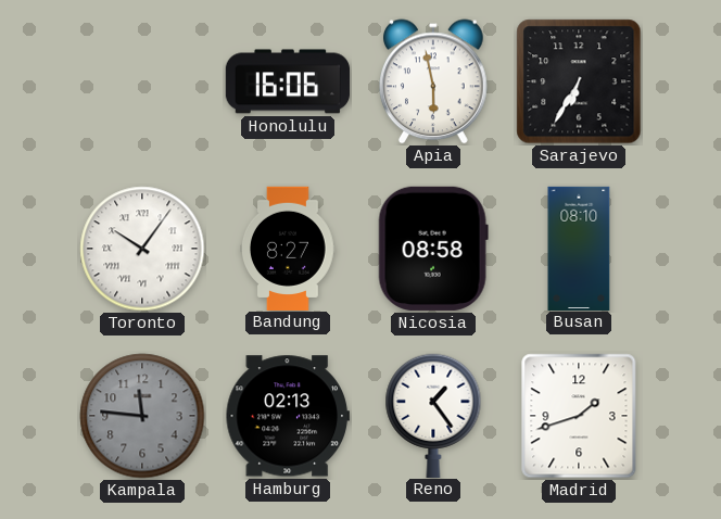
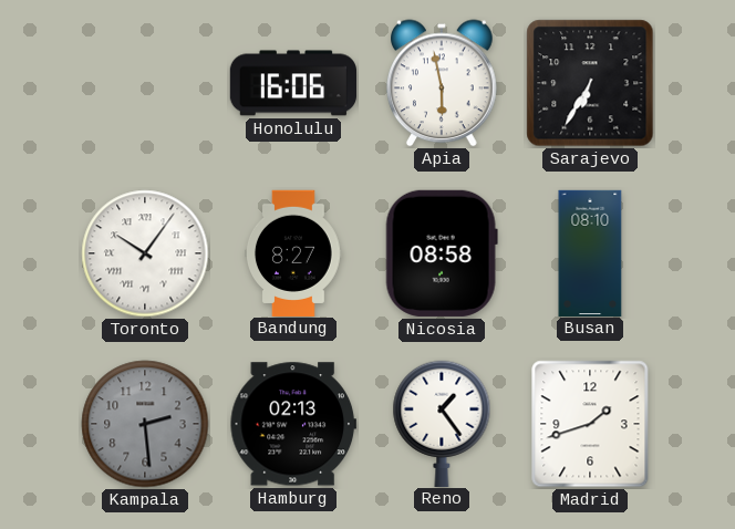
Kampala: 11:46 -> 2:29
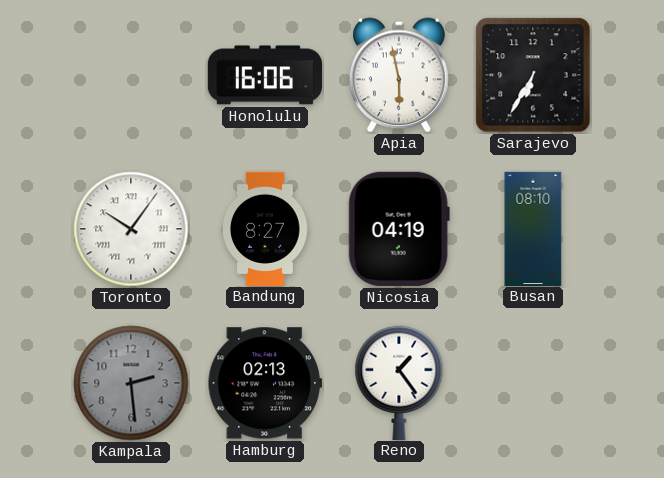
Nicosia: 08:58 -> 04:19
Madrid: 1:42 -> none
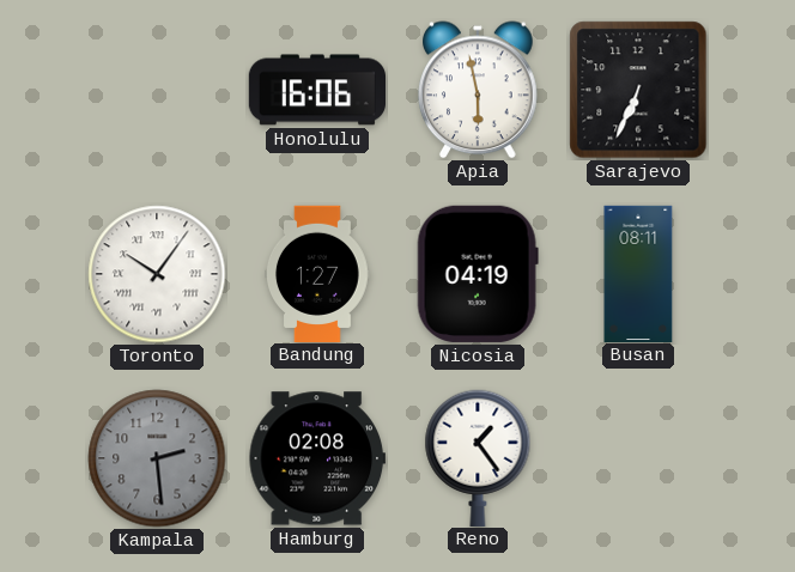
Sarajevo: 6:35 -> 6:34
Bandung: 8:27 -> 1:27
Busan: 08:10 -> 08:11
Hamburg: 02:13 -> 02:08
